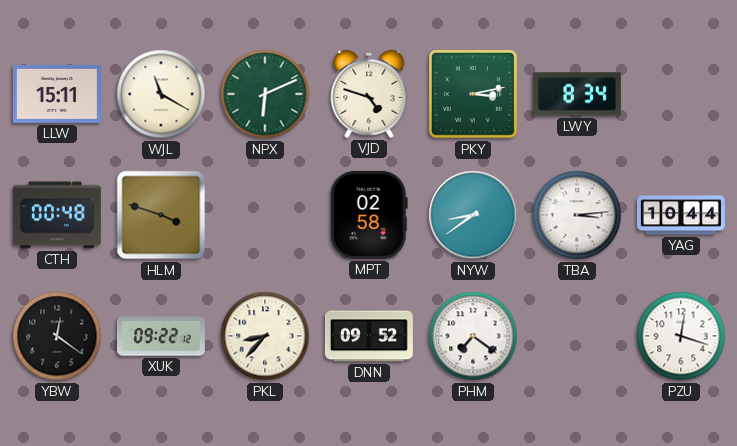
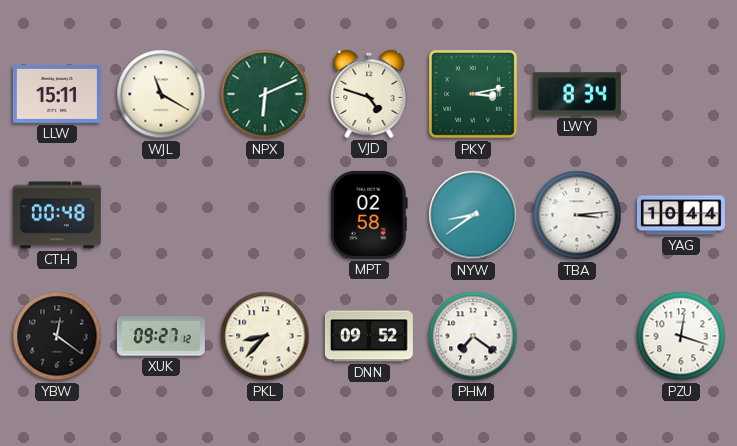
HLM: 3:48 -> none
XUK: 09:22 -> 09:27
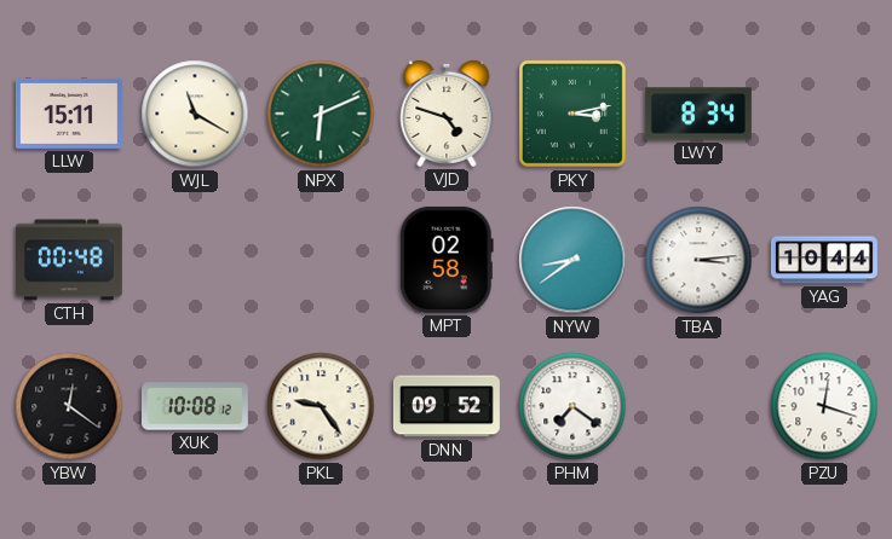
XUK: 09:27 -> 10:08
PKL: 8:37 -> 9:24
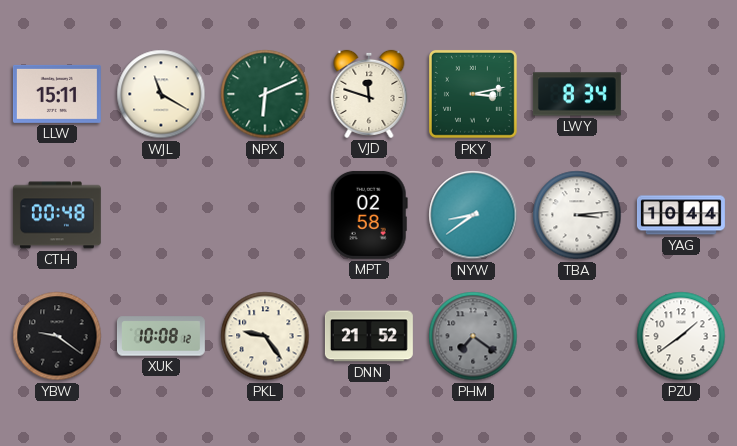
VJD: 4:48 -> 11:48
YBW: 12:21 -> 9:21
DNN: 09:52 -> 21:52
PHM dial: white -> grey
PZU: 12:18 -> 1:39
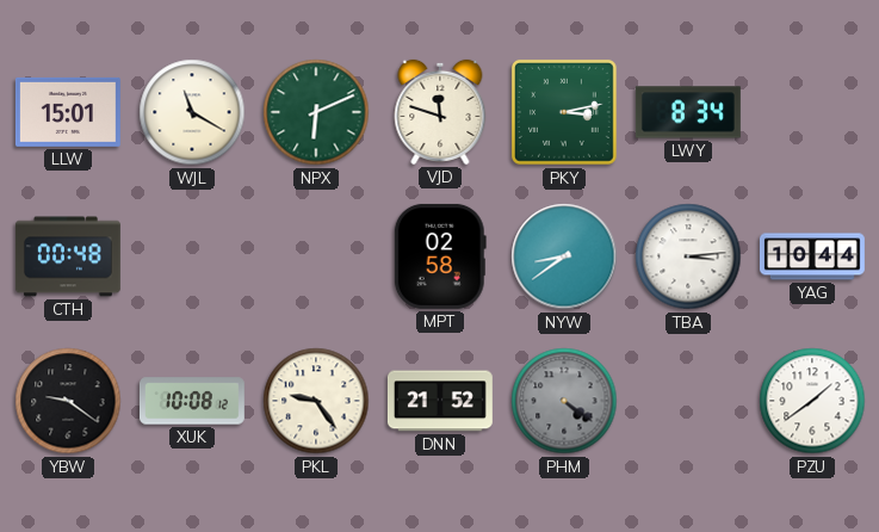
LLW: 15:11 -> 15:01
PHM: 7:21 -> 4:21
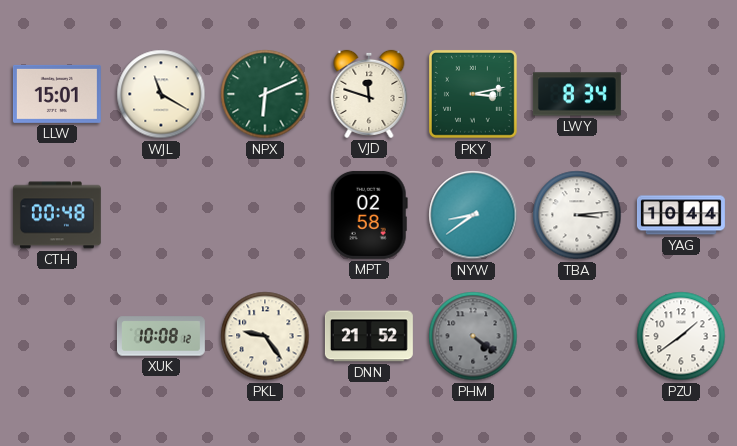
YBW: 9:21 -> none
